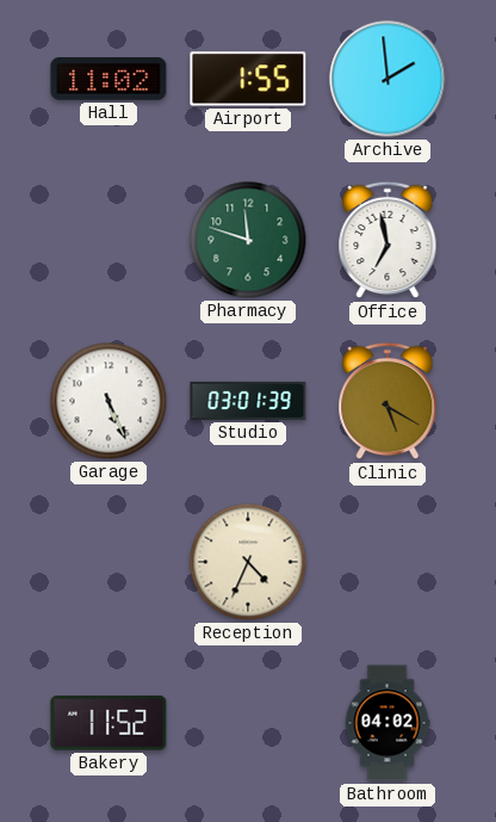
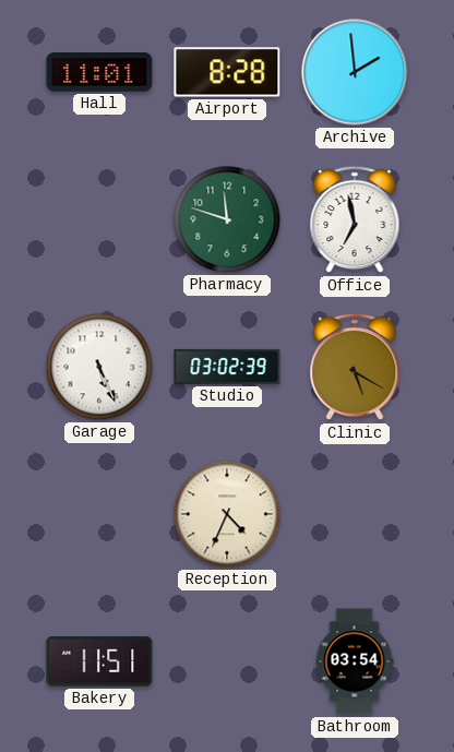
Hall: 11:02 -> 11:01
Airport: 1:55 -> 8:28
Studio: 03:01 -> 03:02
Bakery: 11:52 -> 11:51
Bathroom: 04:02 -> 03:54
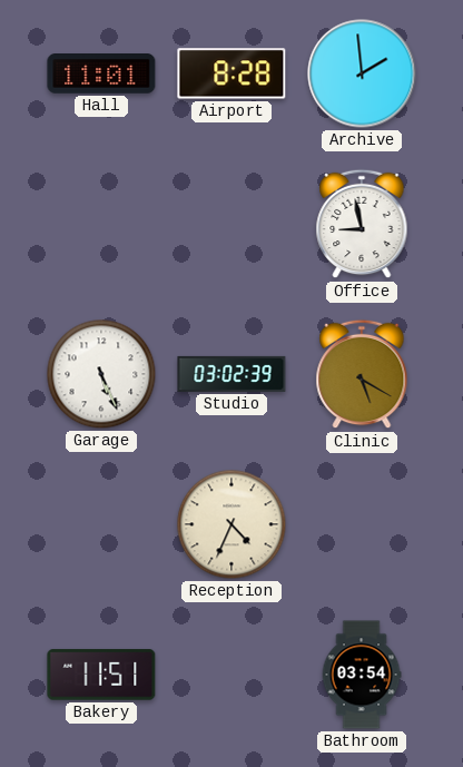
Pharmacy: 11:48 -> none
Office: 6:58 -> 8:58
